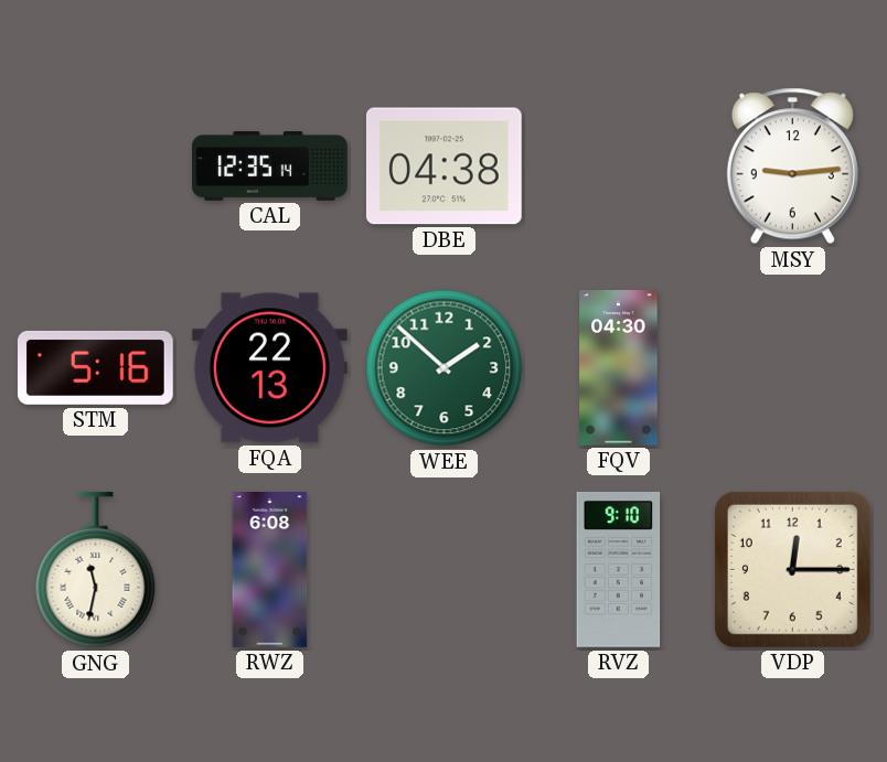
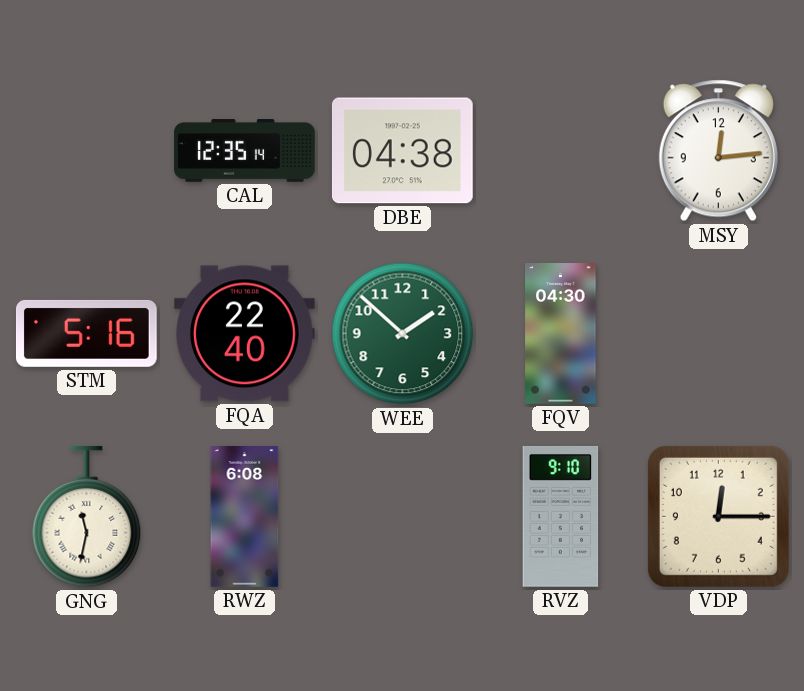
MSY: 9:14 -> 12:14
FQA: 22:13 -> 22:40
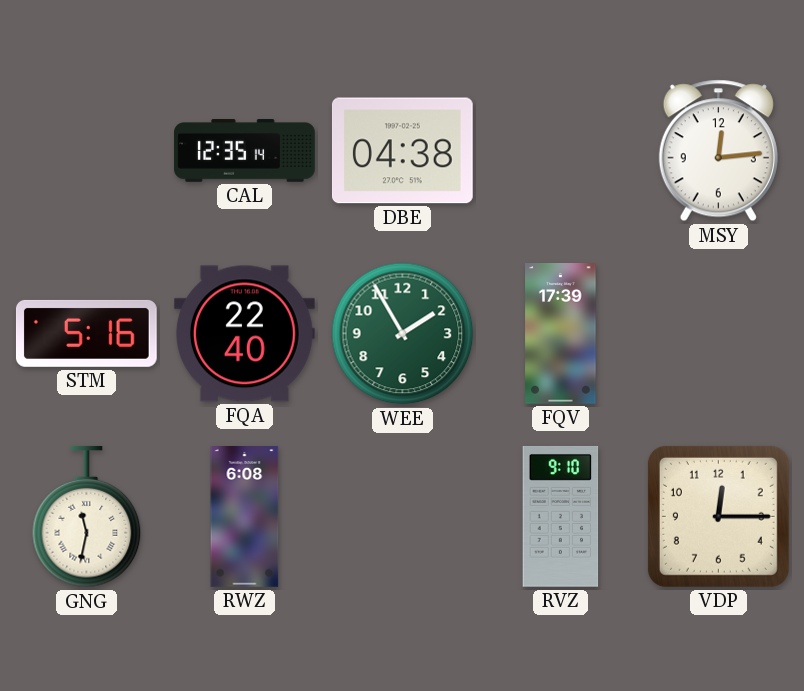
WEE: 1:52 -> 1:55
FQV: 04:30 -> 17:39
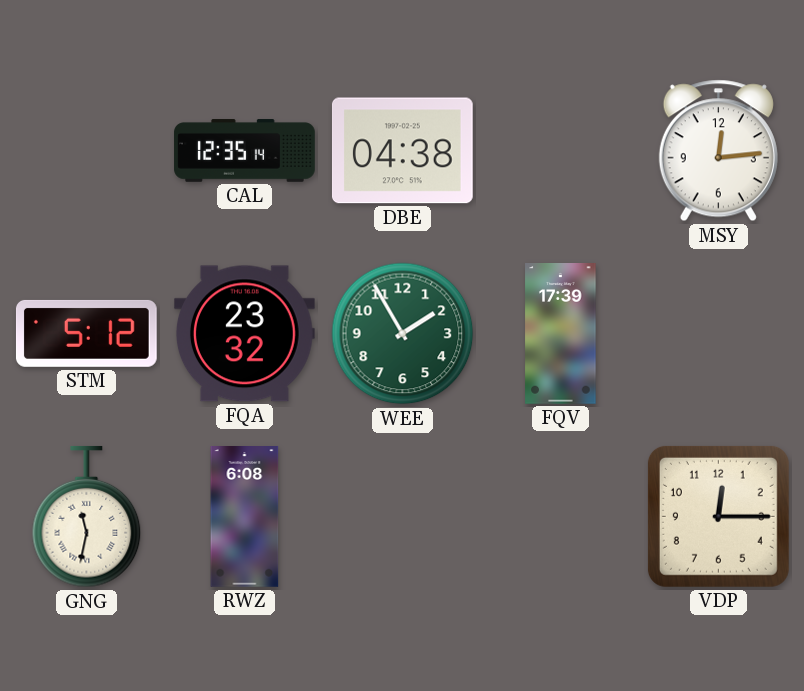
STM: 5:16 -> 5:12
FQA: 22:40 -> 23:32
RVZ: 9:10 -> none
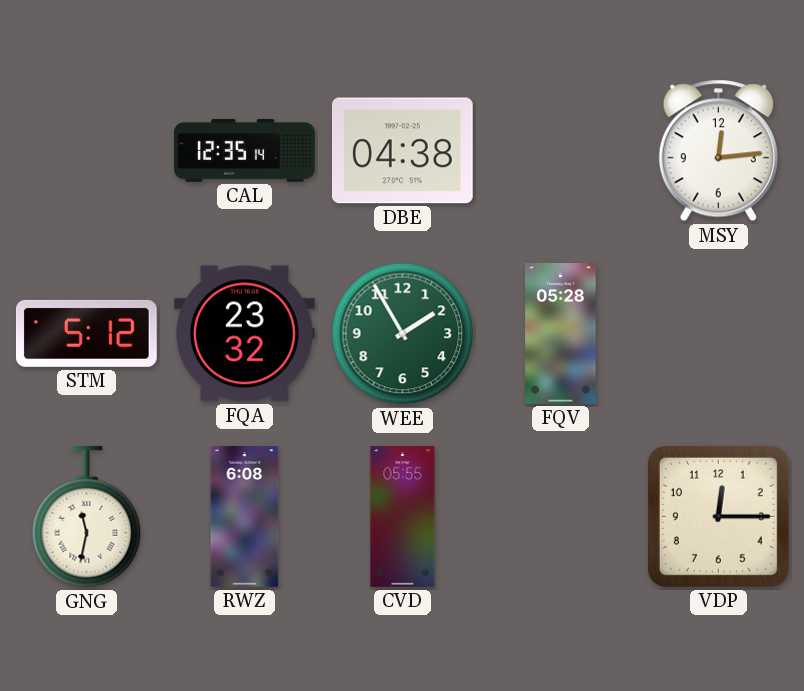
FQV: 17:39 -> 05:28
CVD: none -> 05:55
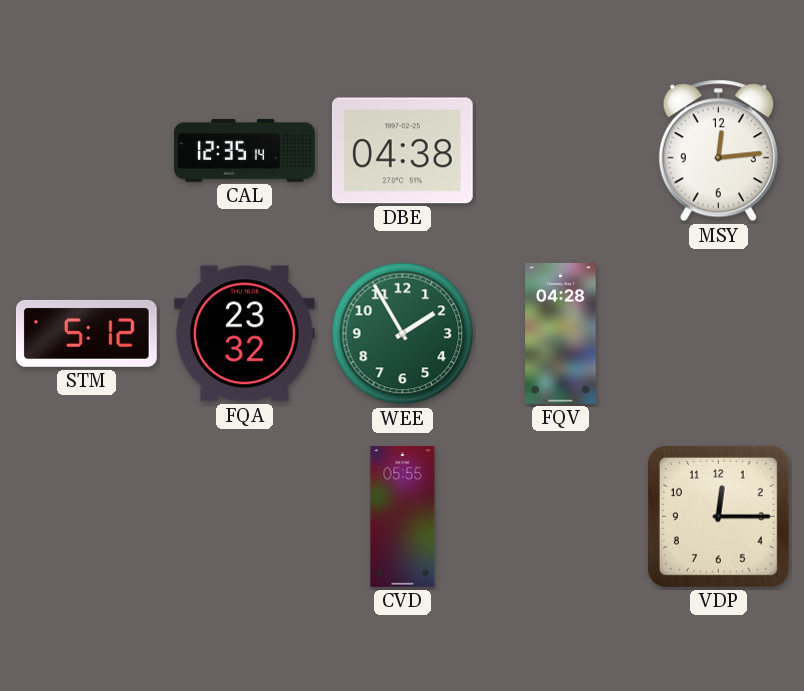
FQV: 05:28 -> 04:28
GNG: 11:32 -> none
RWZ: 6:08 -> none
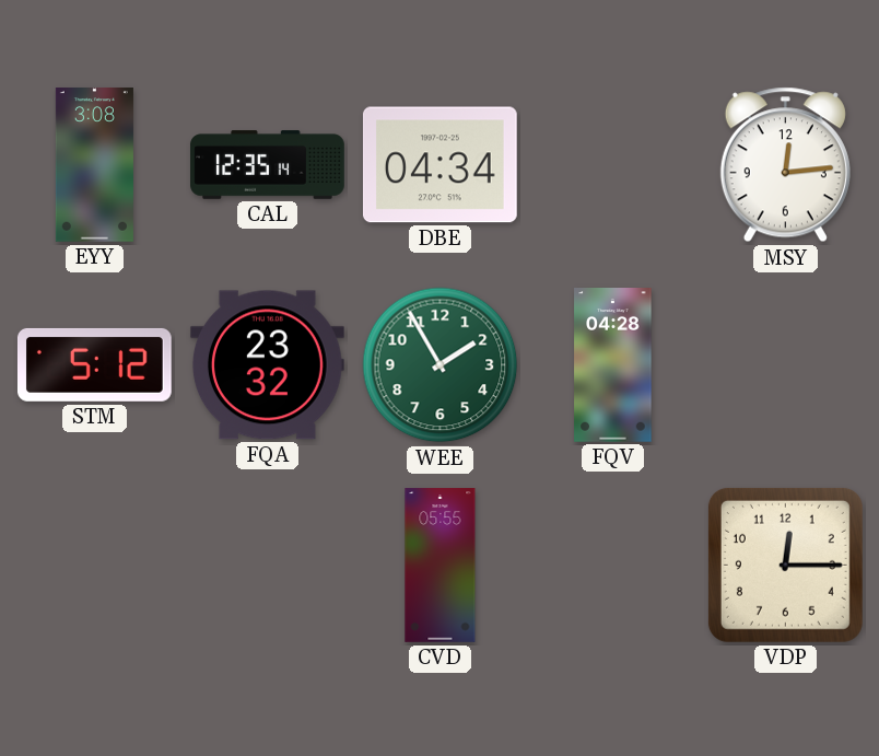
EYY: none -> 3:08
DBE: 04:38 -> 04:34
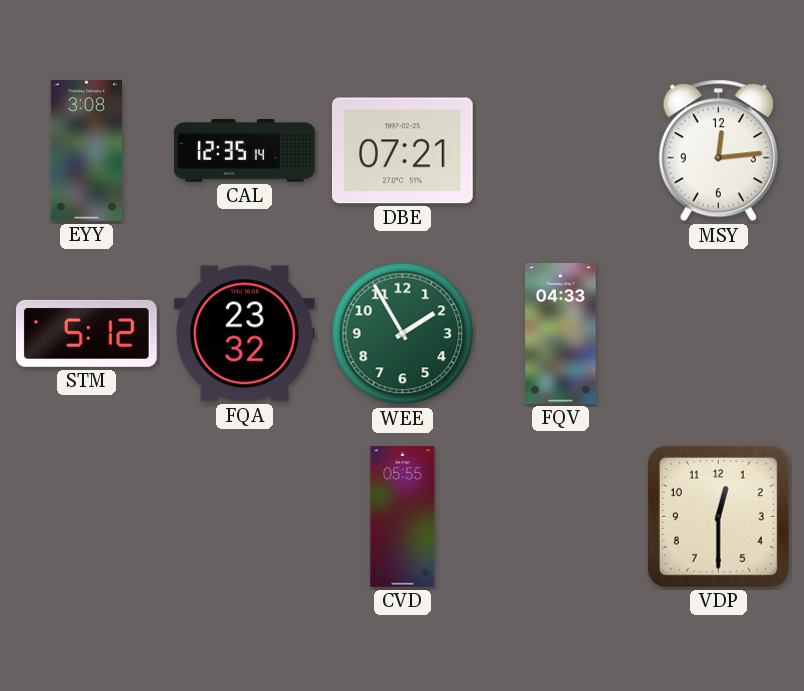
DBE: 04:34 -> 07:21
FQV: 04:28 -> 04:33
VDP: 12:15 -> 12:30
